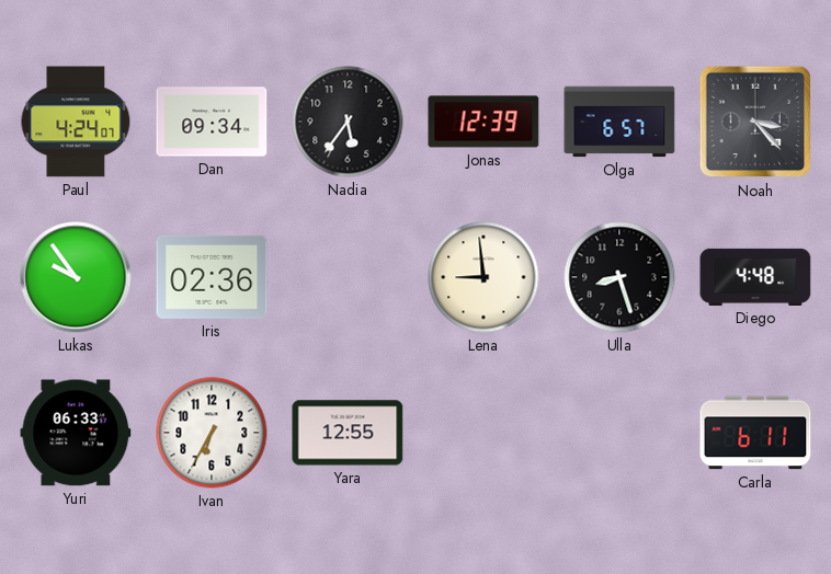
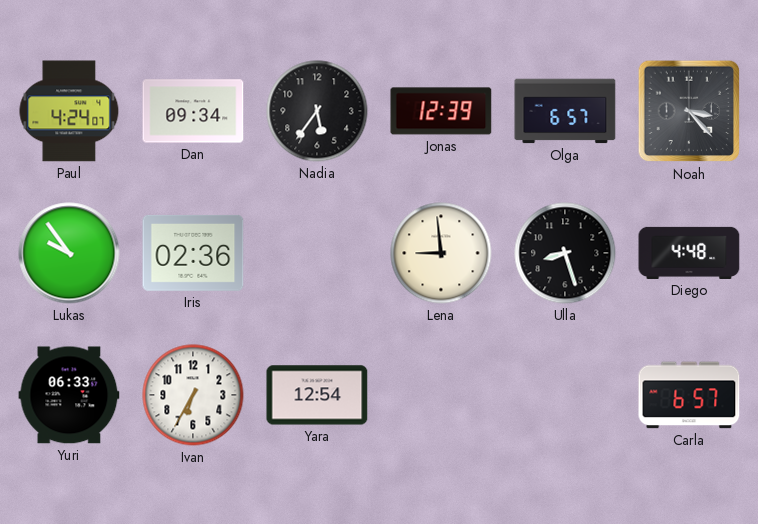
Yara: 12:55 -> 12:54
Carla: 6:11 -> 6:57
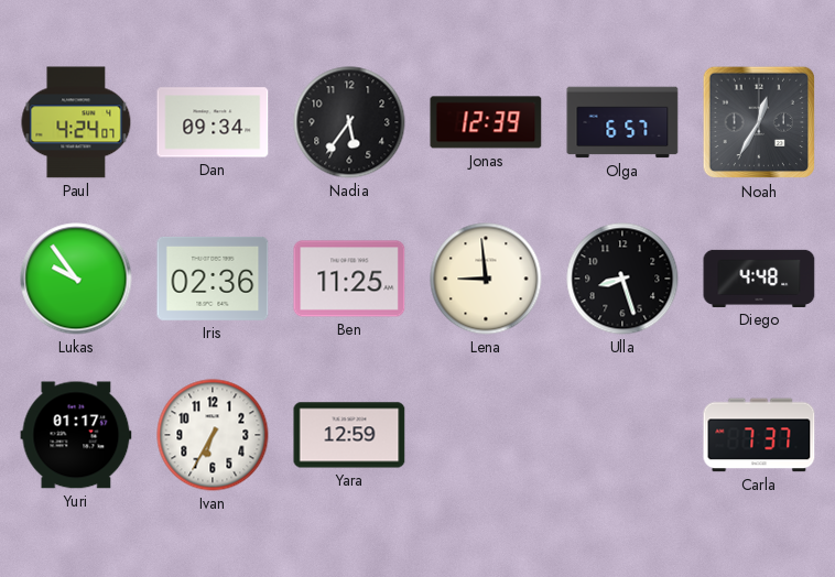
Noah: 3:23 -> 12:35
Ben: none -> 11:25
Yuri: 06:33 -> 01:17
Yara: 12:54 -> 12:59
Carla: 6:57 -> 7:37
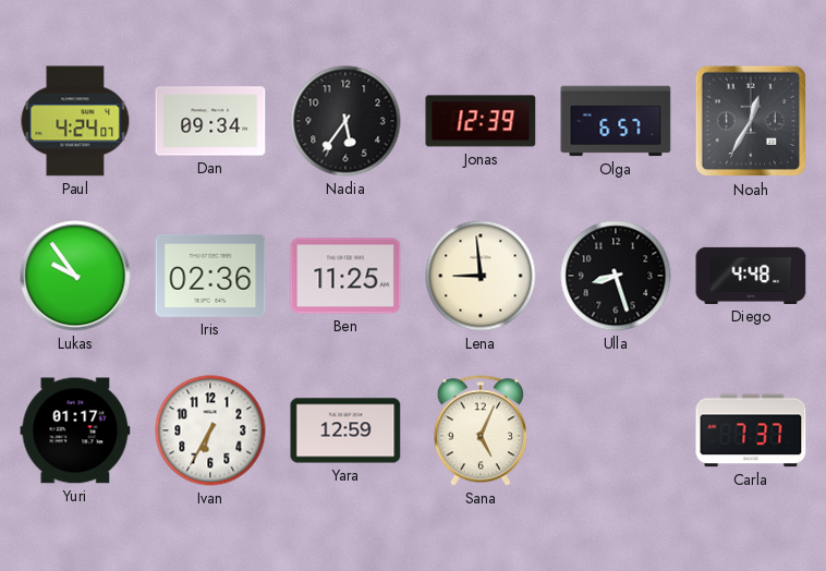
Sana: none -> 5:04
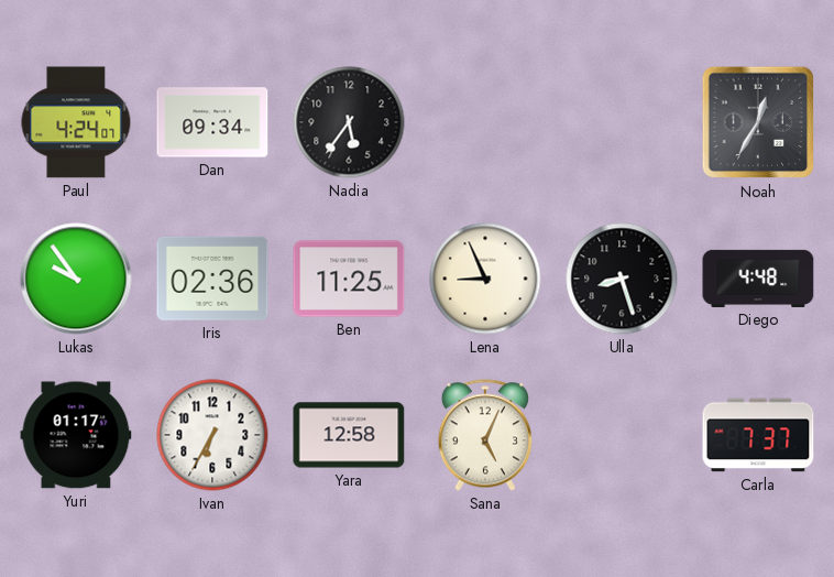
Jonas: 12:39 -> none
Olga: 6:57 -> none
Lena: 8:59 -> 8:56
Yara: 12:59 -> 12:58
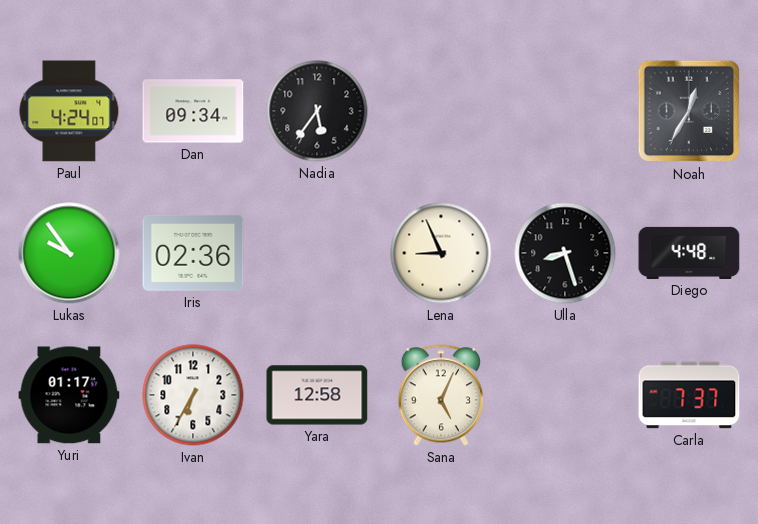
Ben: 11:25 -> none
